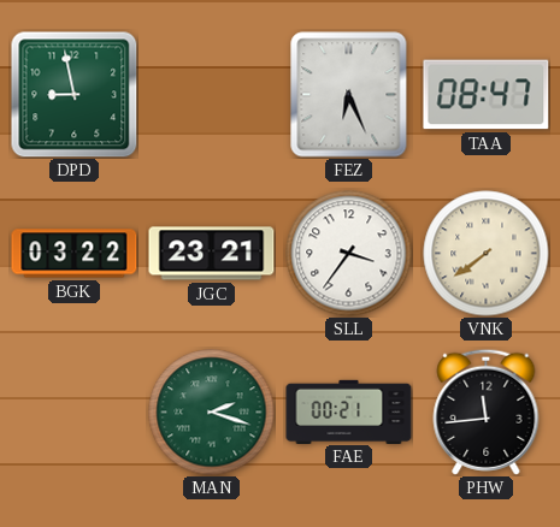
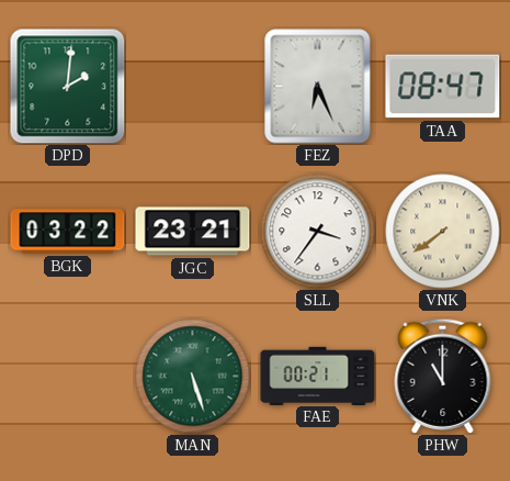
DPD: 8:58 -> 2:01
MAN: 2:18 -> 5:27
PHW: 11:44 -> 11:00
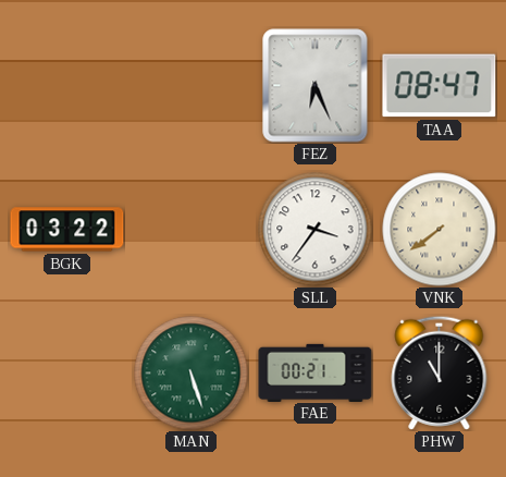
DPD: 2:01 -> none
JGC: 23:21 -> none
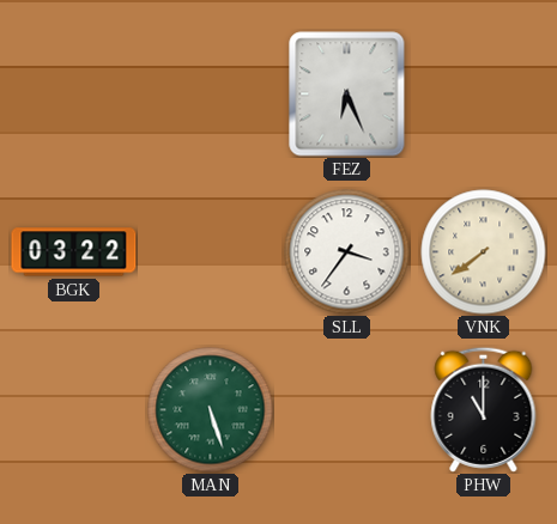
TAA: 08:47 -> none
FAE: 00:21 -> none
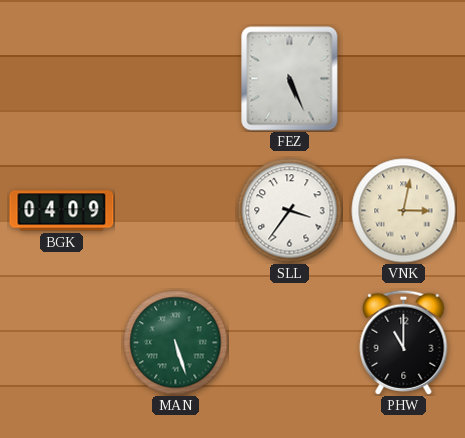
FEZ: 6:26 -> 5:26
BGK: 03:22 -> 04:09
VNK: 7:39 -> 3:02
